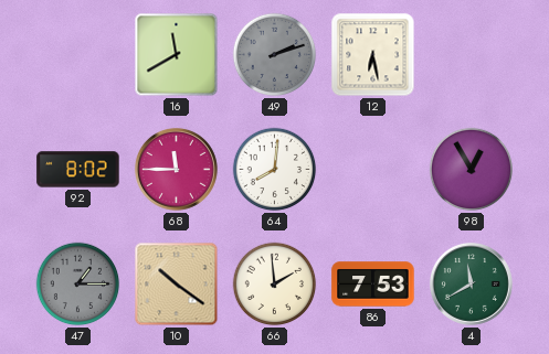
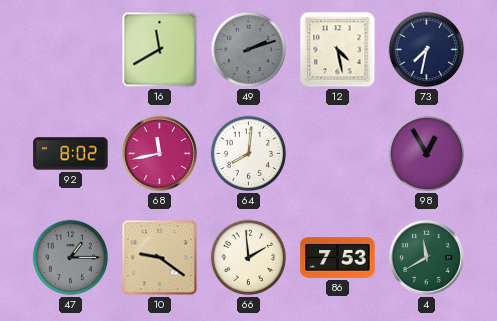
12: 6:28 -> 4:28
73: none -> 7:32
68: 11:45 -> 11:43
10: 10:21 -> 9:21
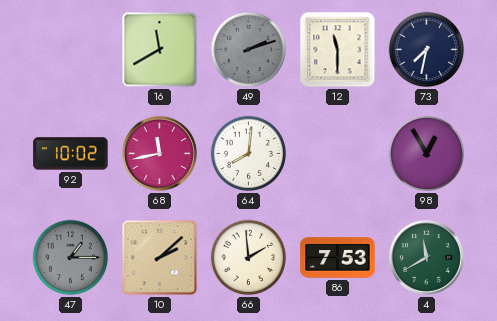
12: 4:28 -> 11:30
92: 8:02 -> 10:02
10: 9:21 -> 2:08
